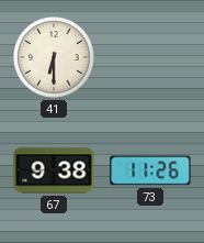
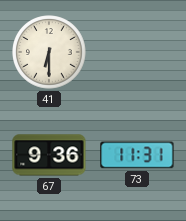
67: 9:38 -> 9:36
73: 11:26 -> 11:31
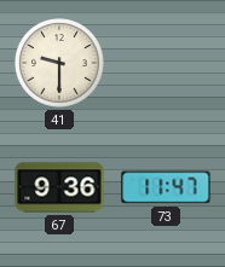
41: 6:30 -> 9:30
73: 11:31 -> 11:47
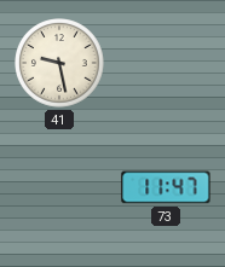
41: 9:30 -> 9:28
67: 9:36 -> none
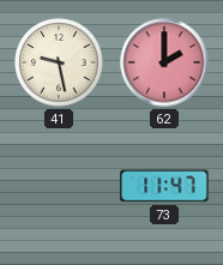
62: none -> 2:00
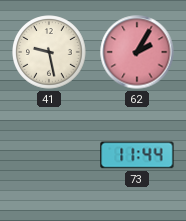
62: 2:00 -> 2:05
73: 11:47 -> 11:44
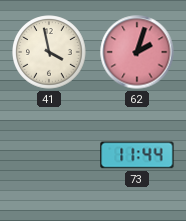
41: 9:28 -> 3:58
62: 2:05 -> 2:03
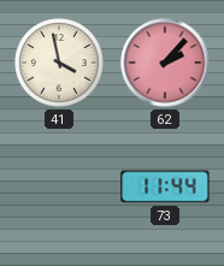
62: 2:03 -> 2:07
